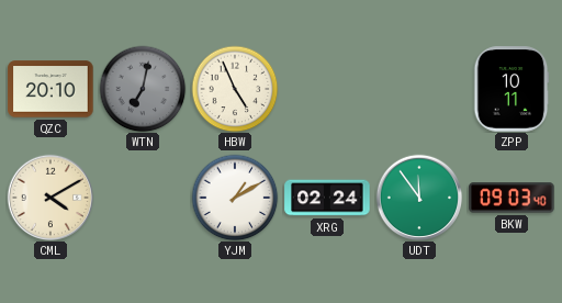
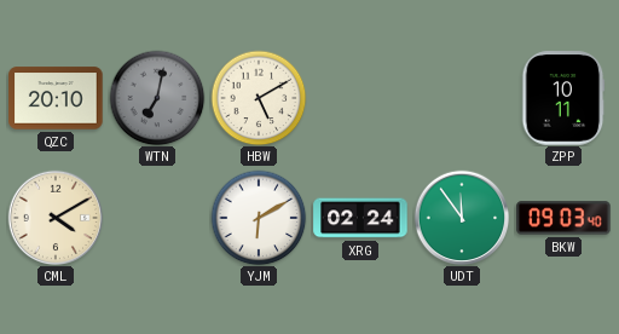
HBW: 4:56 -> 5:10
YJM: 1:10 -> 6:10
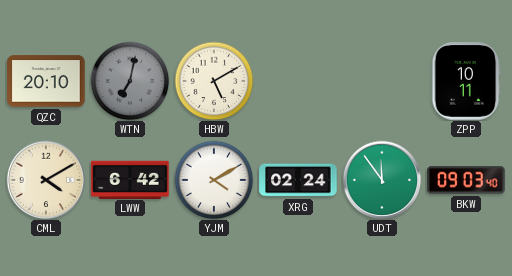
LWW: none -> 6:42
YJM: 6:10 -> 4:10
